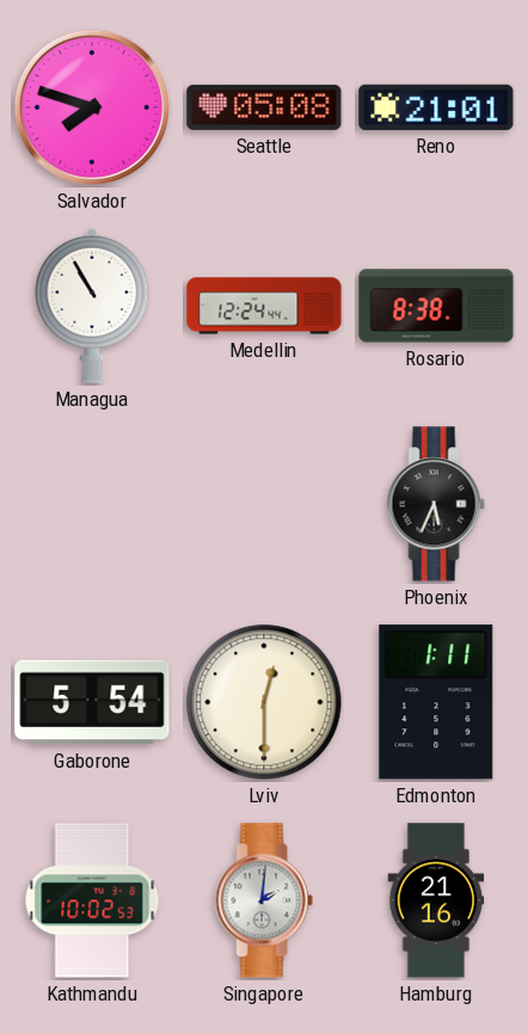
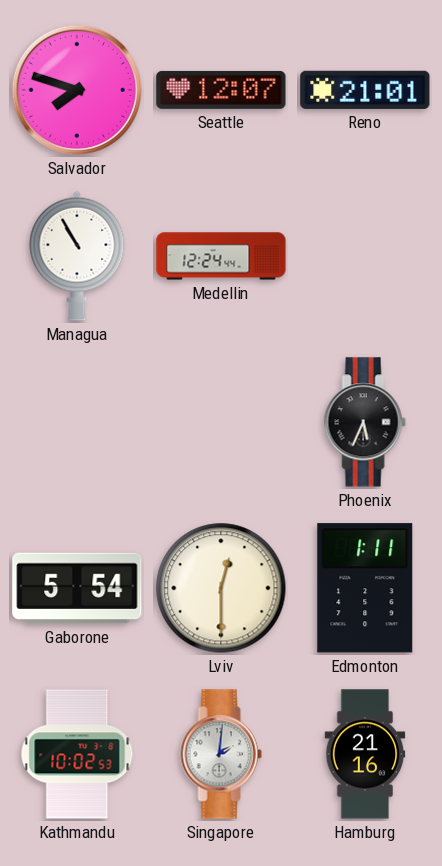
Seattle: 05:08 -> 12:07
Rosario: 8:38 -> none
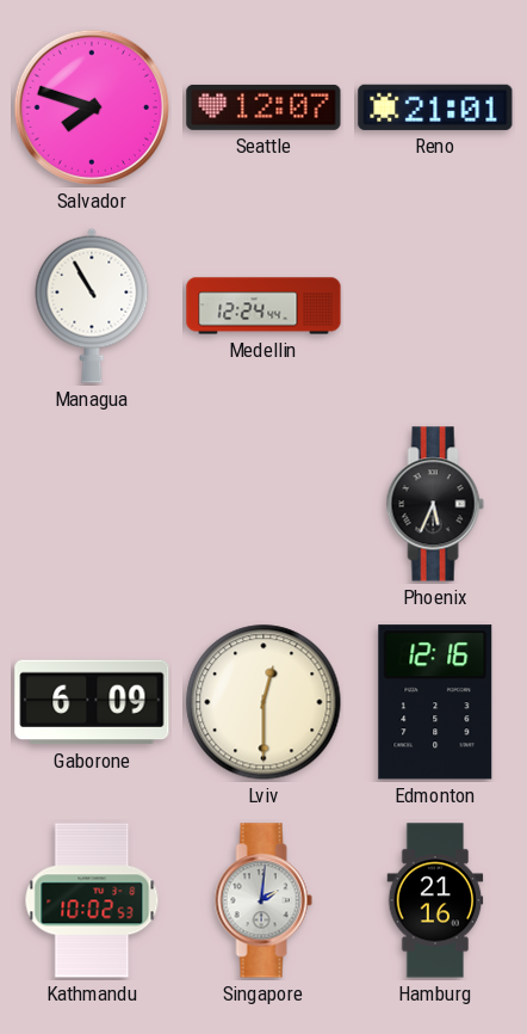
Gaborone: 5:54 -> 6:09
Edmonton: 1:11 -> 12:16
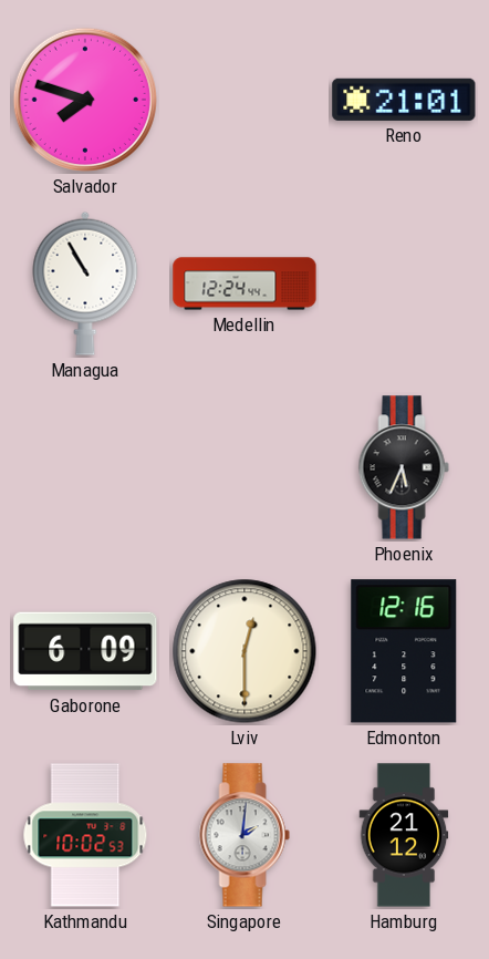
Seattle: 12:07 -> none
Hamburg: 21:16 -> 21:12
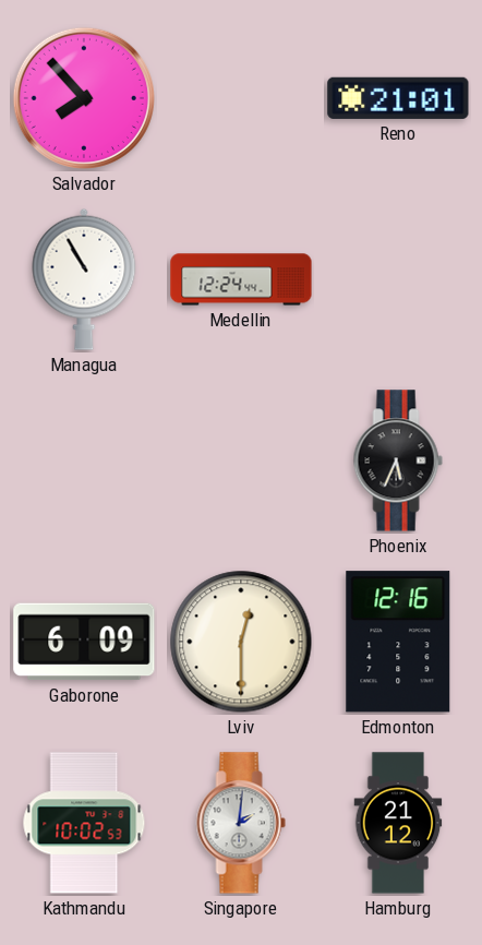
Salvador: 7:48 -> 7:53
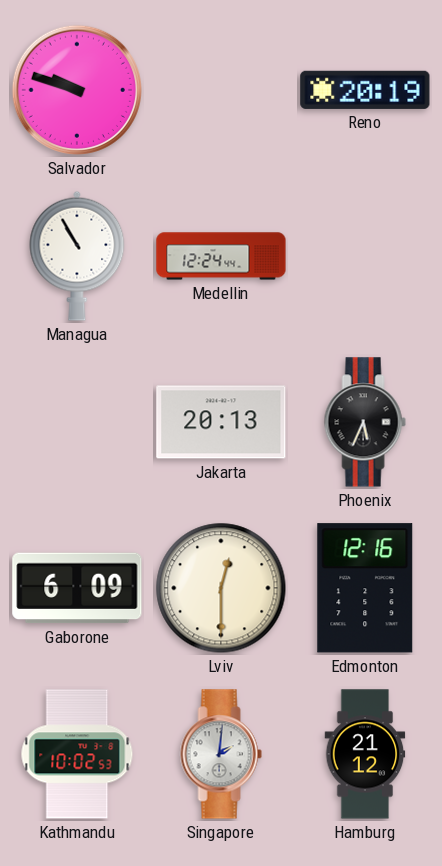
Salvador: 7:53 -> 9:48
Reno: 21:01 -> 20:19
Jakarta: none -> 20:13
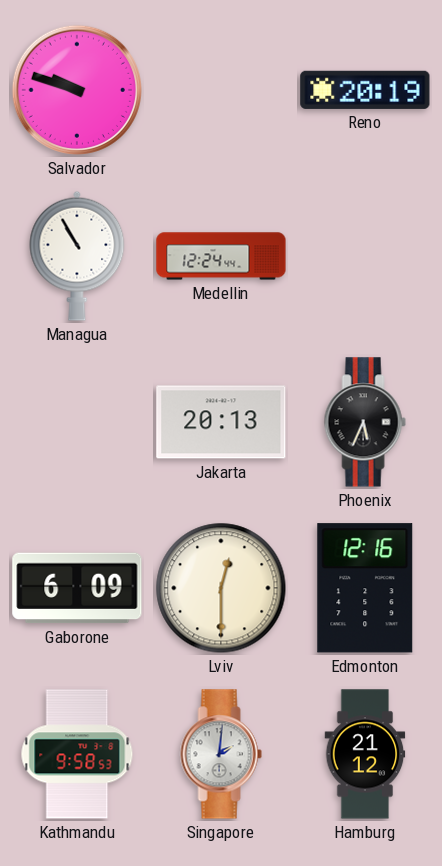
Kathmandu: 10:02 -> 9:58
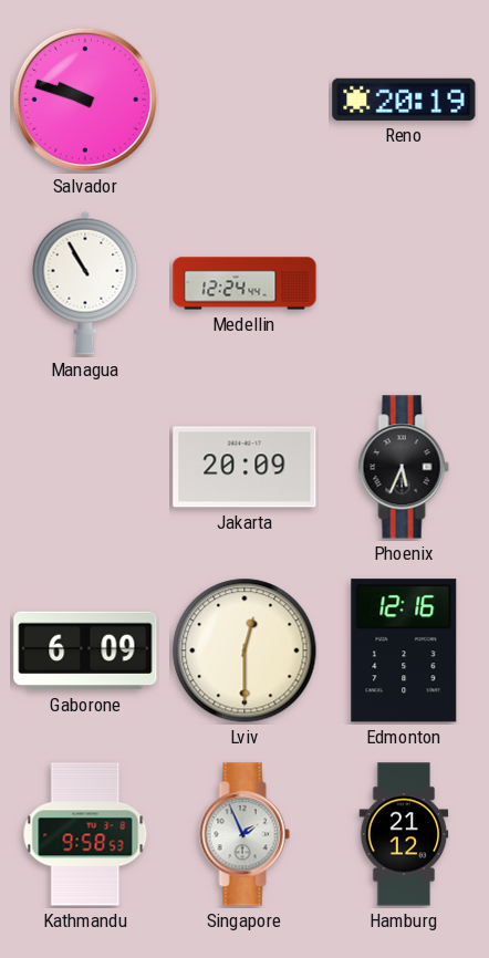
Jakarta: 20:13 -> 20:09
Singapore: 2:01 -> 1:56
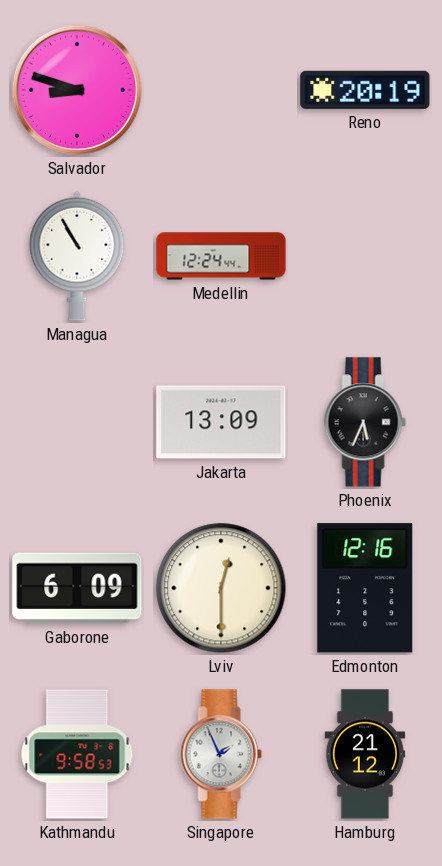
Salvador: 9:48 -> 8:48
Jakarta: 20:09 -> 13:09
